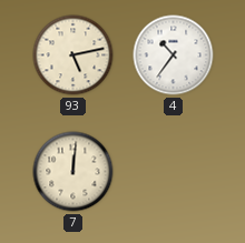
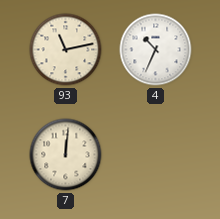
93: 5:13 -> 11:13
4: 10:36 -> 10:34
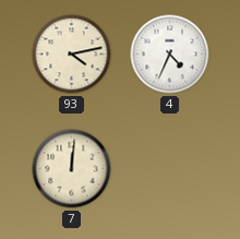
93: 11:13 -> 4:13
4: 10:34 -> 4:34
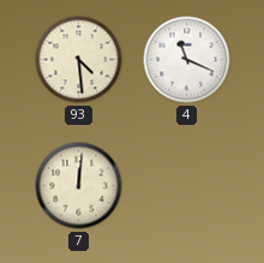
93: 4:13 -> 4:29
4: 4:34 -> 11:19
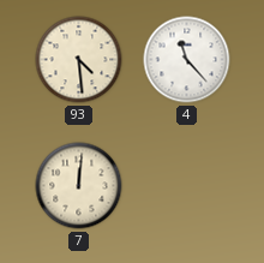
4: 11:19 -> 11:23
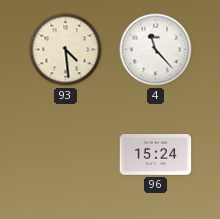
7: 12:01 -> none
96: none -> 15:24
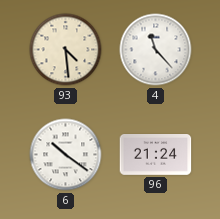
6: none -> 10:21
96: 15:24 -> 21:24
